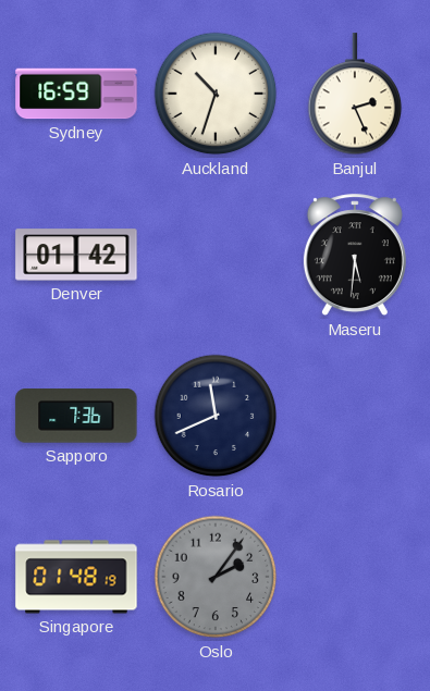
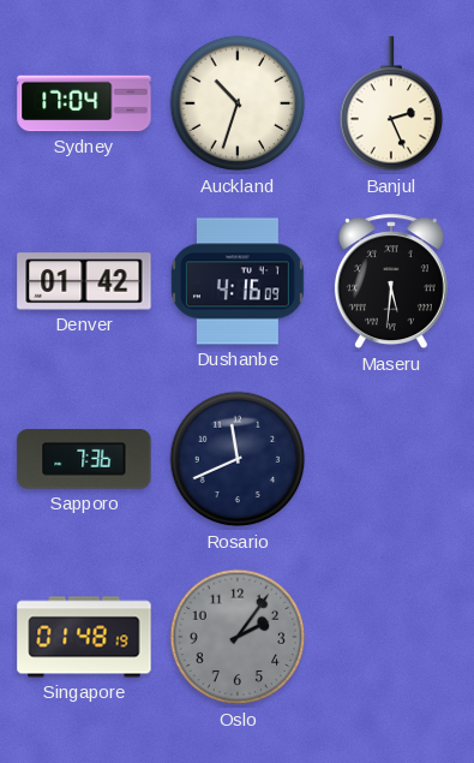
Sydney: 16:59 -> 17:04
Dushanbe: none -> 4:16
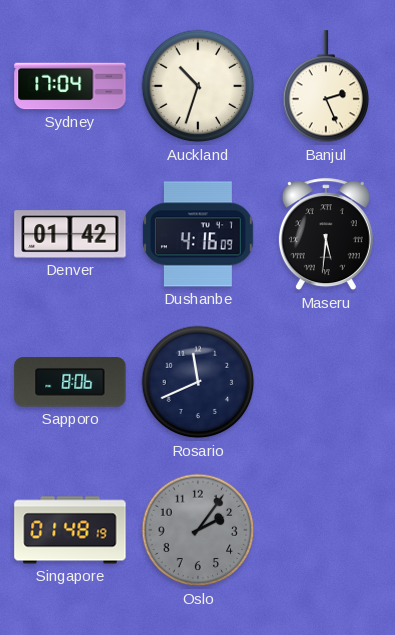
Sapporo: 7:36 -> 8:06
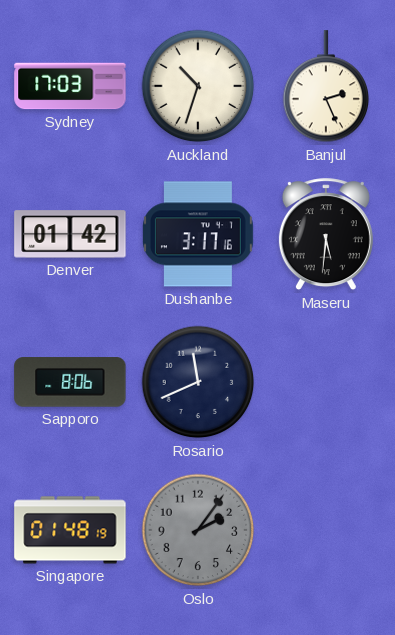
Sydney: 17:04 -> 17:03
Dushanbe: 4:16 -> 3:17
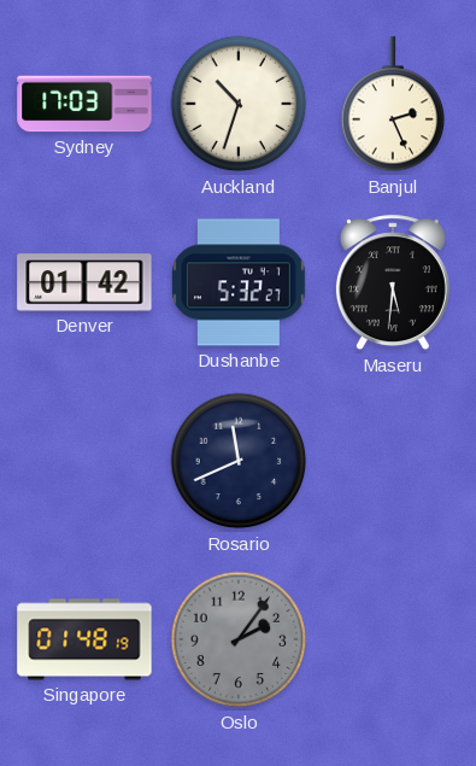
Dushanbe: 3:17 -> 5:32
Sapporo: 8:06 -> none
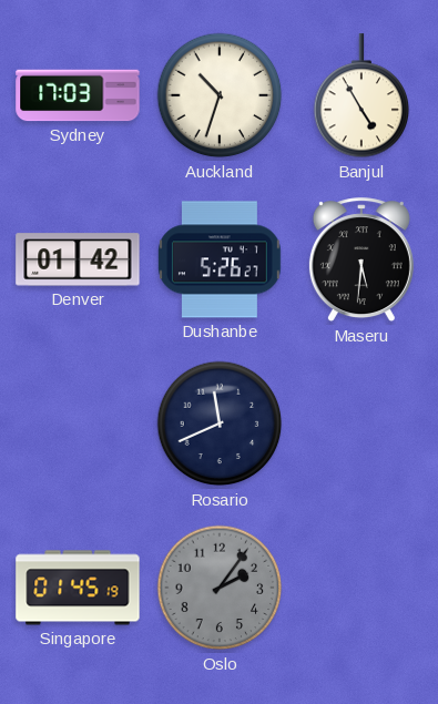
Banjul: 2:26 -> 4:55
Dushanbe: 5:32 -> 5:26
Singapore: 01:48 -> 01:45
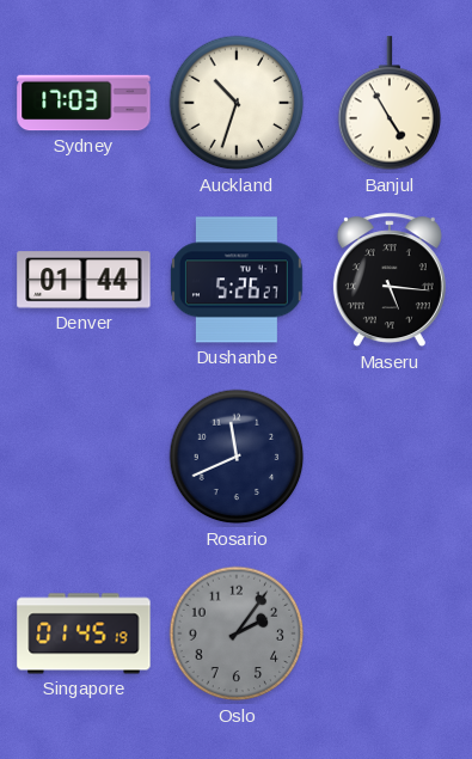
Denver: 01:42 -> 01:44
Maseru: 5:31 -> 5:16
